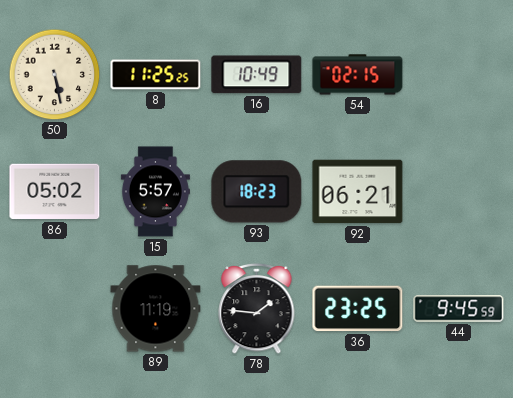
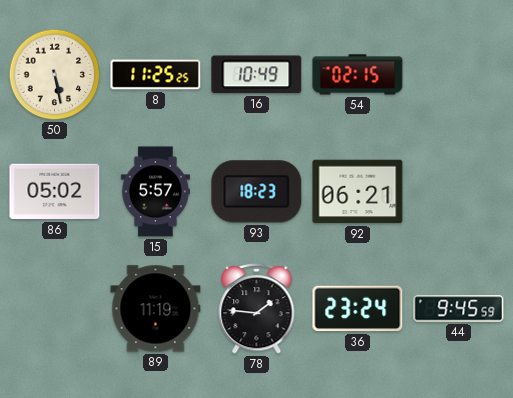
36: 23:25 -> 23:24
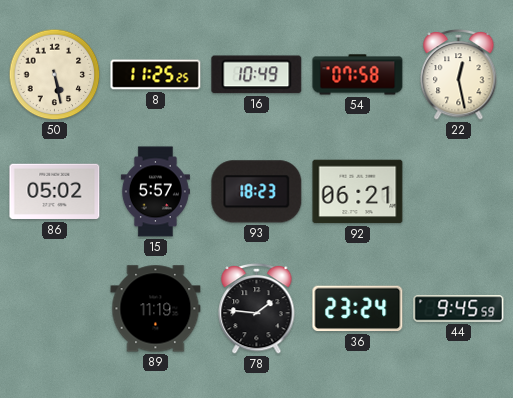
54: 02:15 -> 07:58
22: none -> 12:28
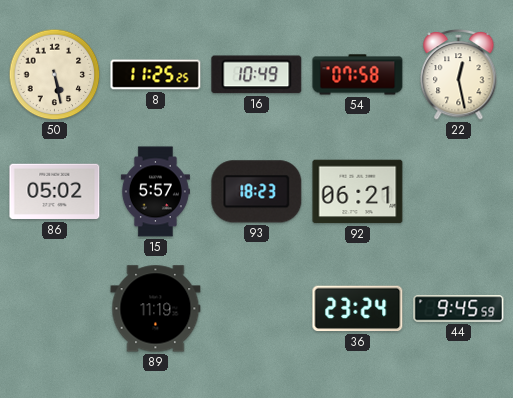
78: 1:46 -> none
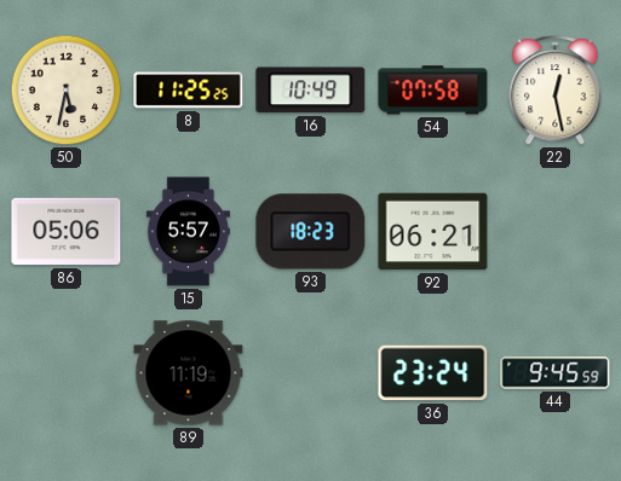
50: 5:28 -> 5:32
86: 05:02 -> 05:06
